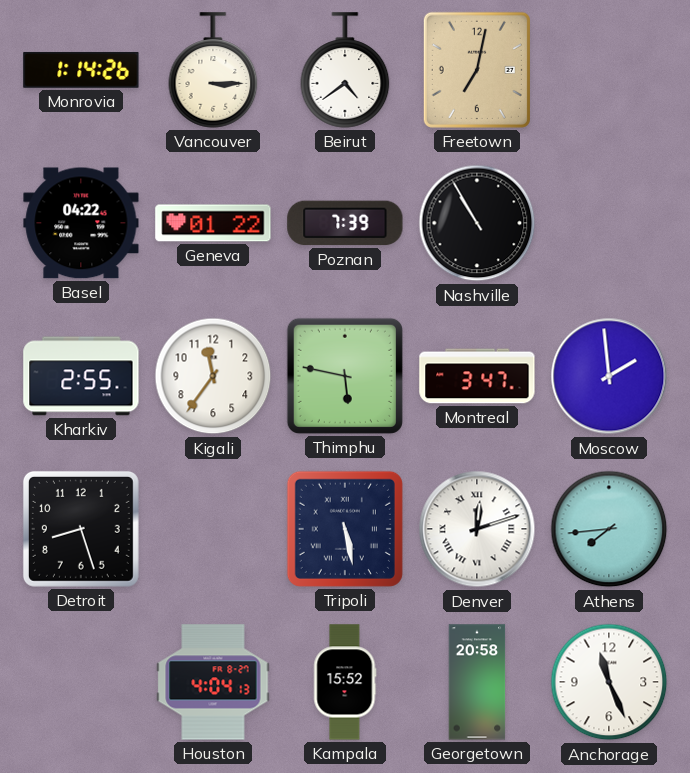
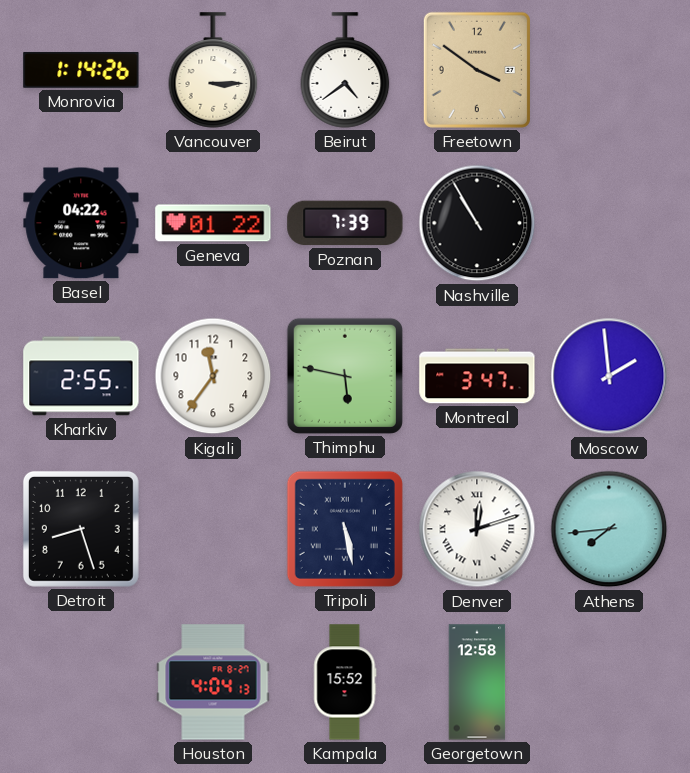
Freetown: 7:02 -> 3:51
Georgetown: 20:58 -> 12:58
Anchorage: 11:26 -> none
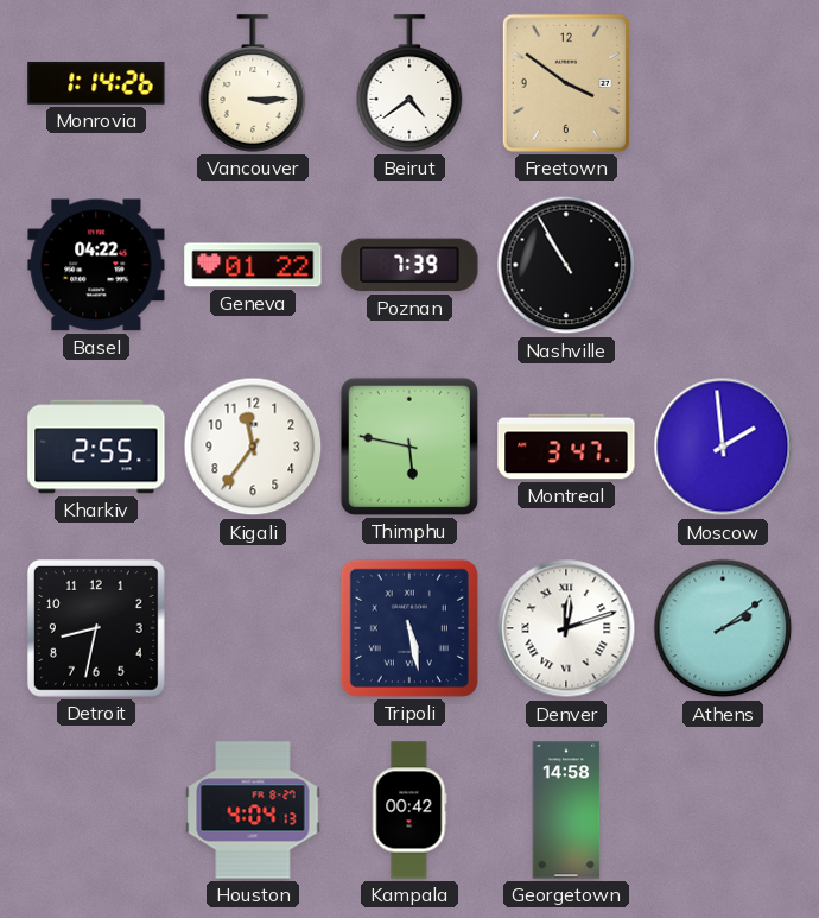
Detroit: 8:27 -> 8:32
Athens: 7:44 -> 2:09
Kampala: 15:52 -> 00:42
Georgetown: 12:58 -> 14:58
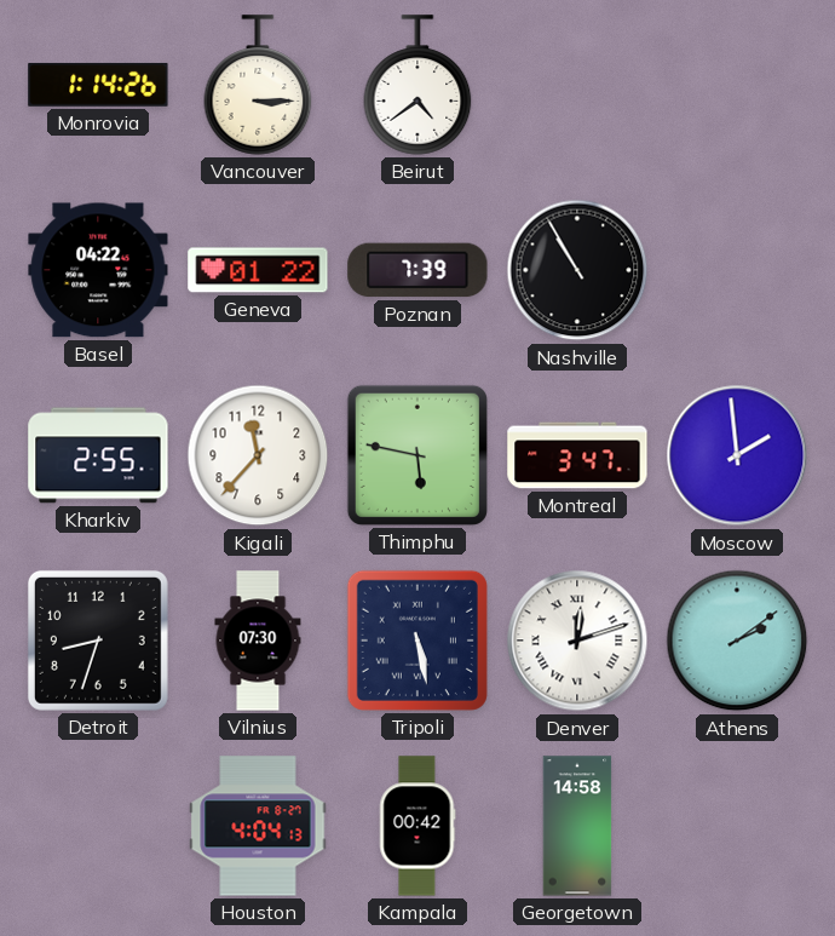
Freetown: 3:51 -> none
Kigali: 11:36 -> 11:37
Detroit: 8:32 -> 8:33
Vilnius: none -> 07:30
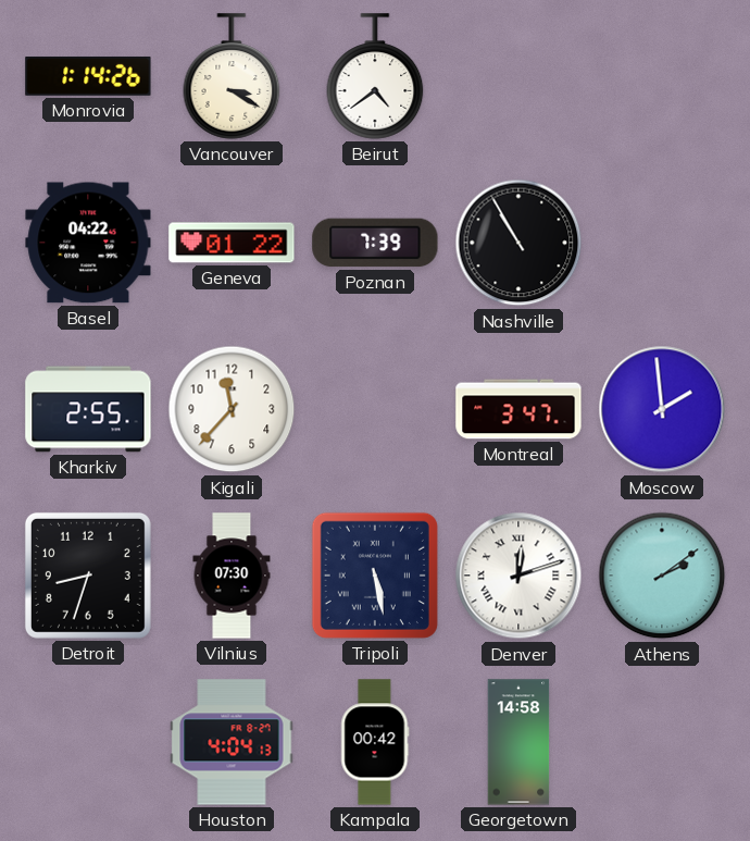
Vancouver: 3:15 -> 3:20
Thimphu: 5:47 -> none
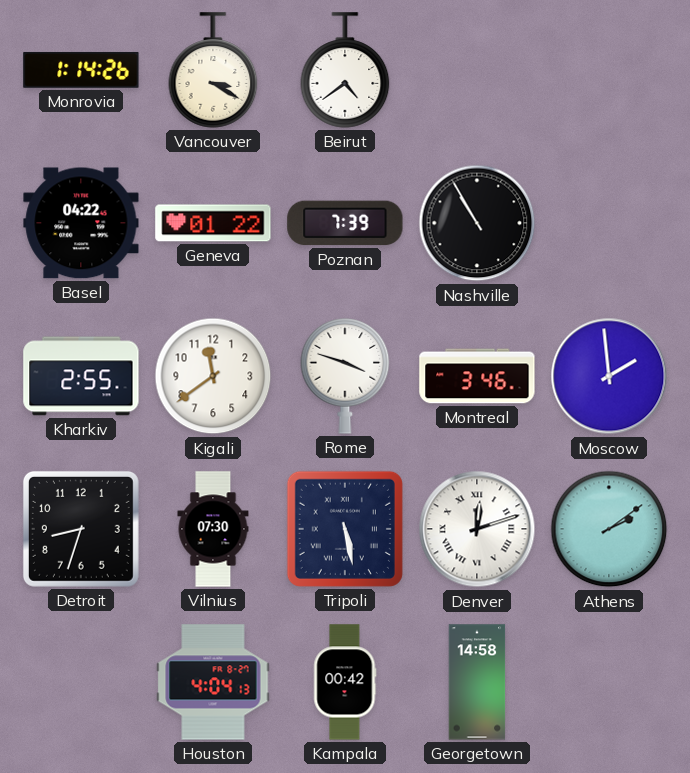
Kigali: 11:37 -> 11:39
Rome: none -> 3:48
Montreal: 3:47 -> 3:46
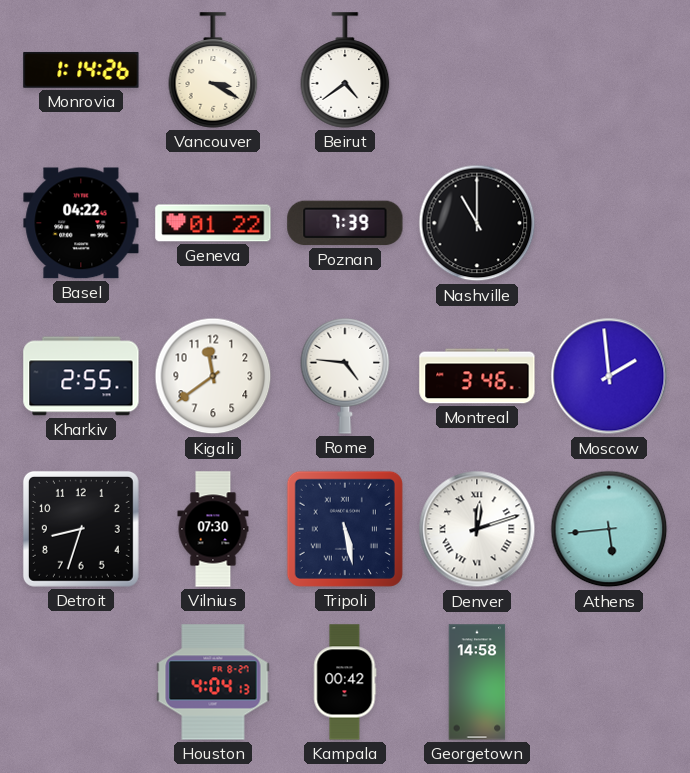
Nashville: 10:55 -> 11:00
Rome: 3:48 -> 4:46
Athens: 2:09 -> 5:44
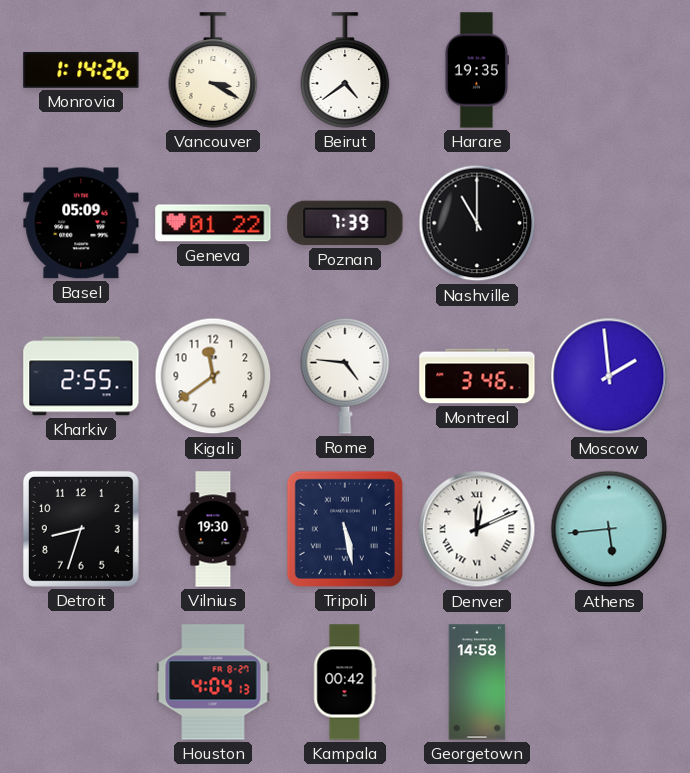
Harare: none -> 19:35
Basel: 04:22 -> 05:09
Vilnius: 07:30 -> 19:30
Denver: 12:12 -> 12:11
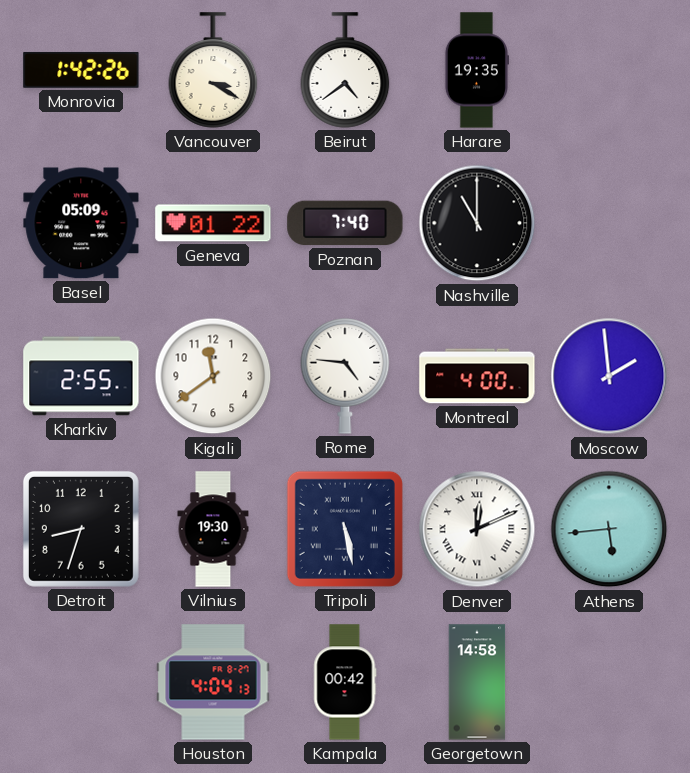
Monrovia: 1:14 -> 1:42
Poznan: 7:39 -> 7:40
Montreal: 3:46 -> 4:00
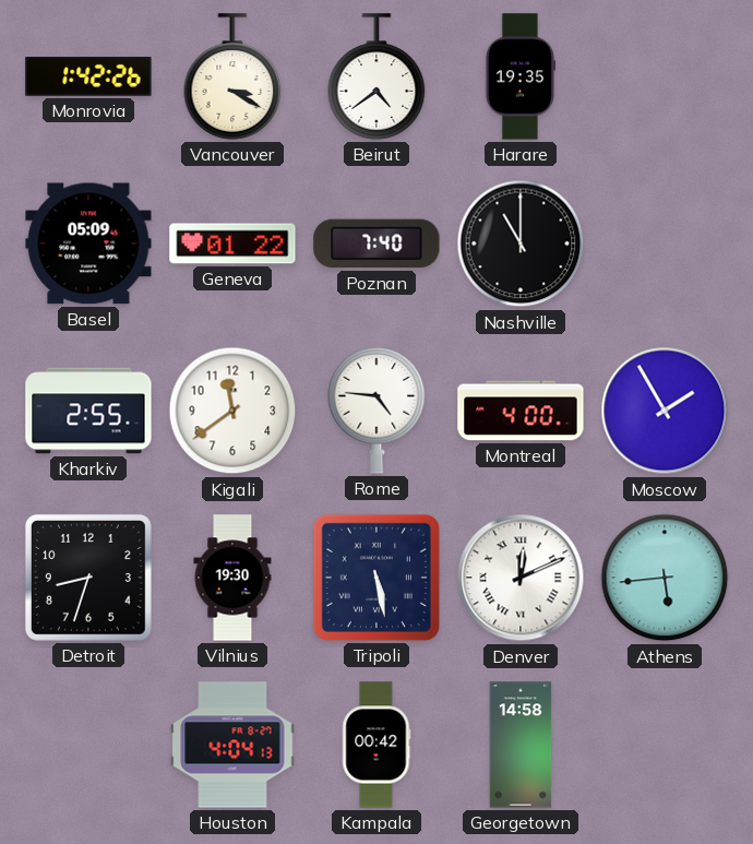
Moscow: 1:59 -> 1:55
